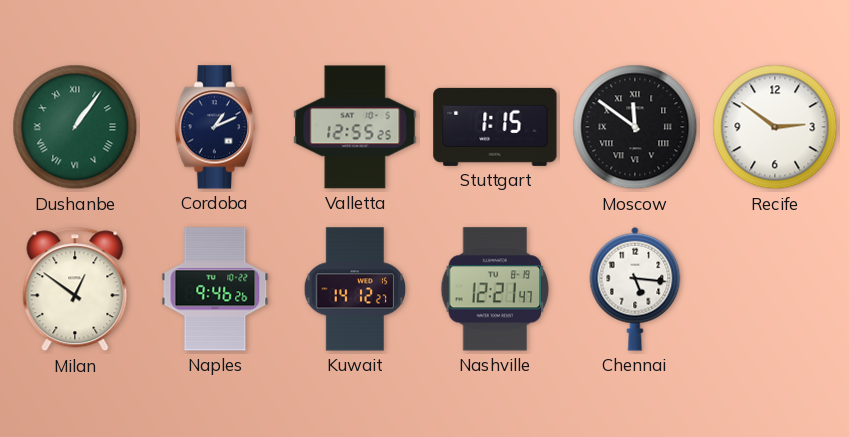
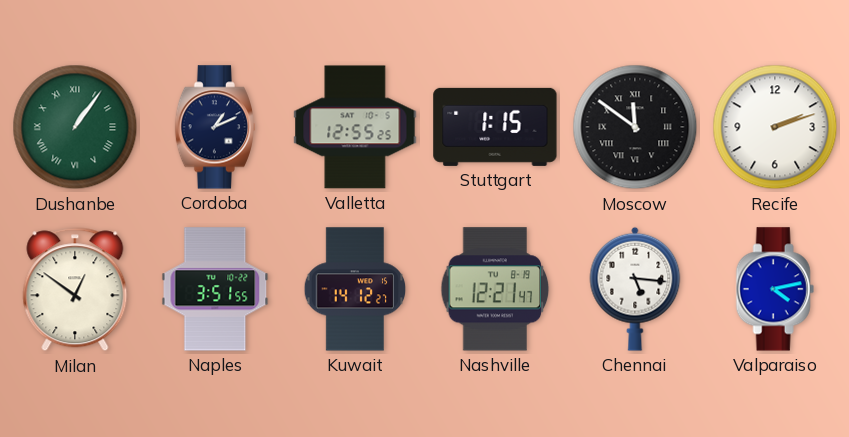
Recife: 2:51 -> 2:12
Naples: 9:46 -> 3:51
Valparaiso: none -> 4:13
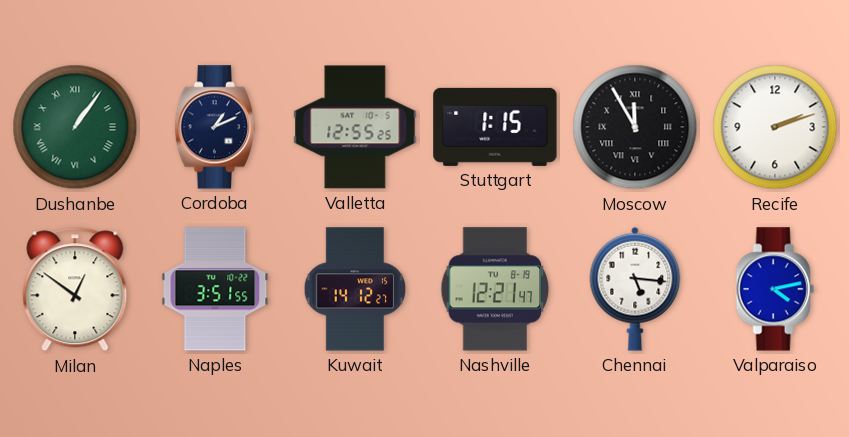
Moscow: 11:51 -> 11:55
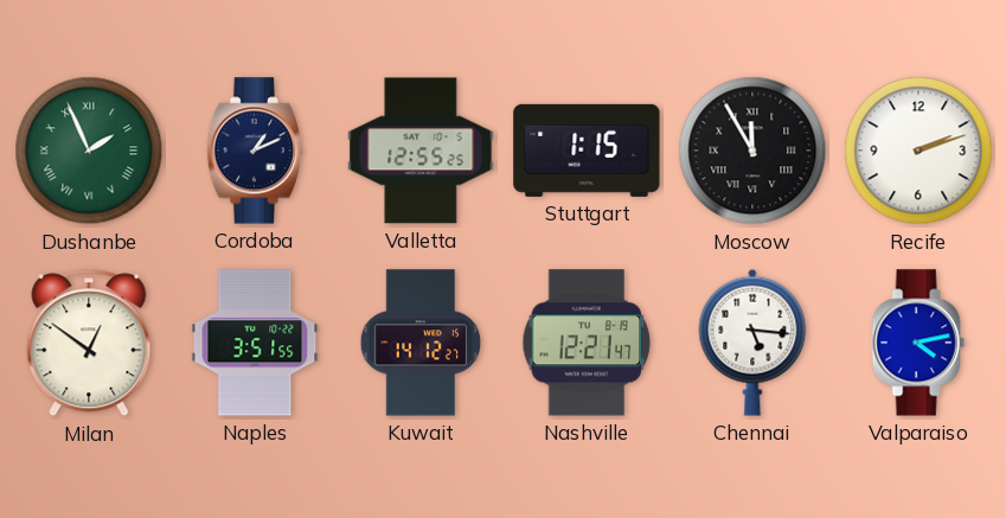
Dushanbe: 1:06 -> 1:56
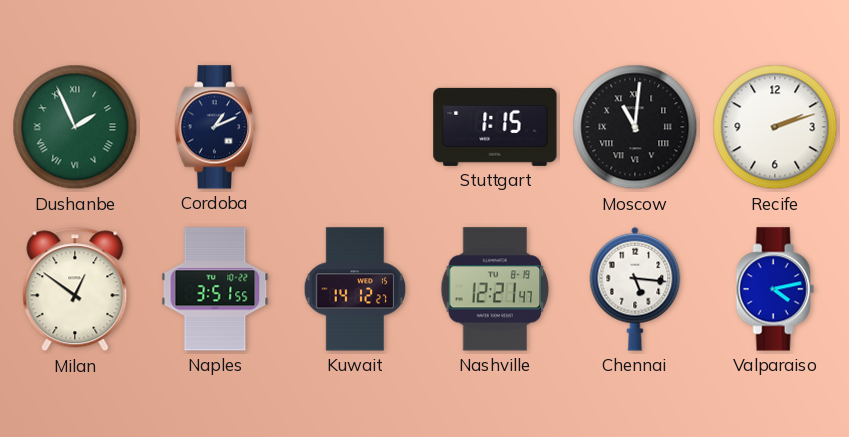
Valletta: 12:55 -> none
Moscow: 11:55 -> 11:01
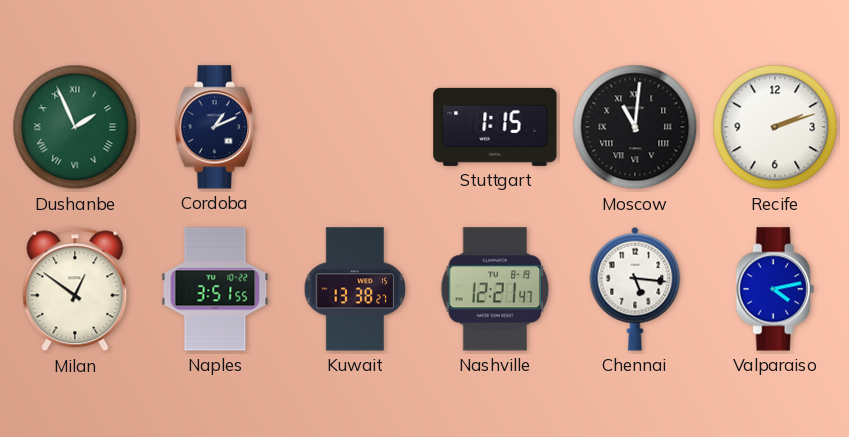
Kuwait: 14:12 -> 13:38
